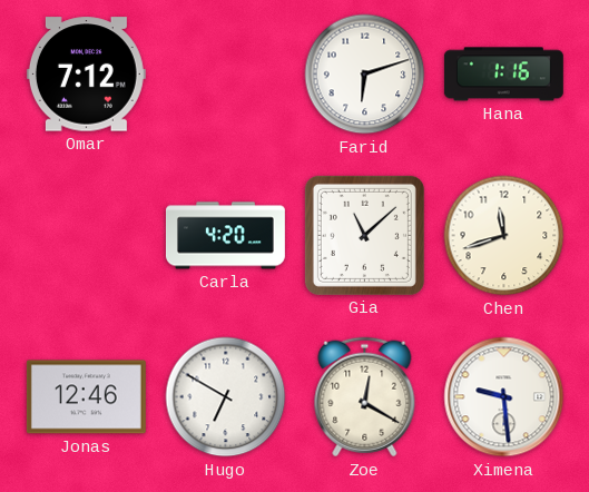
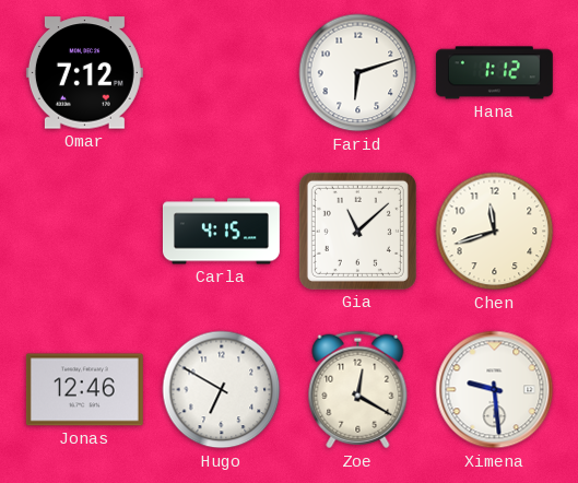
Hana: 1:16 -> 1:12
Carla: 4:20 -> 4:15
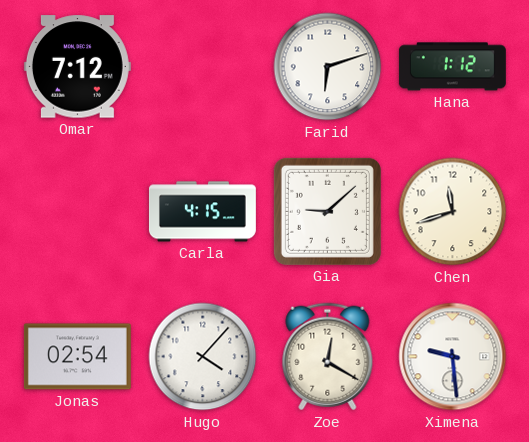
Gia: 11:08 -> 9:08
Jonas: 12:46 -> 02:54
Hugo: 6:50 -> 4:07
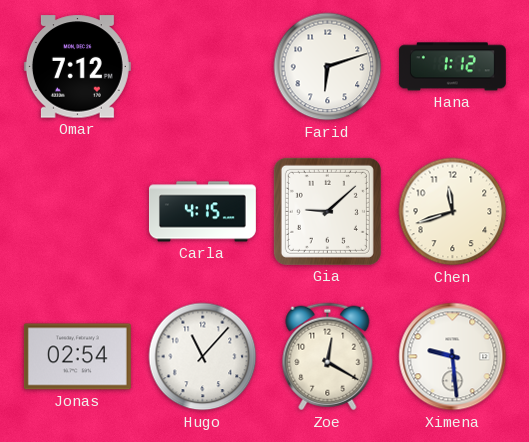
Hugo: 4:07 -> 11:07
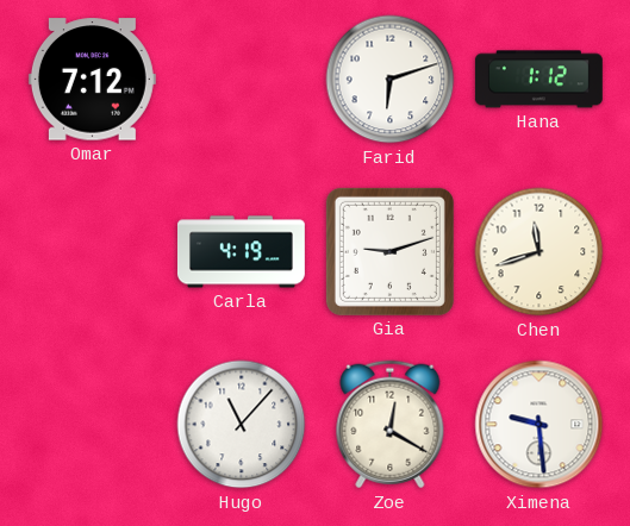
Carla: 4:15 -> 4:19
Gia: 9:08 -> 9:12
Jonas: 02:54 -> none
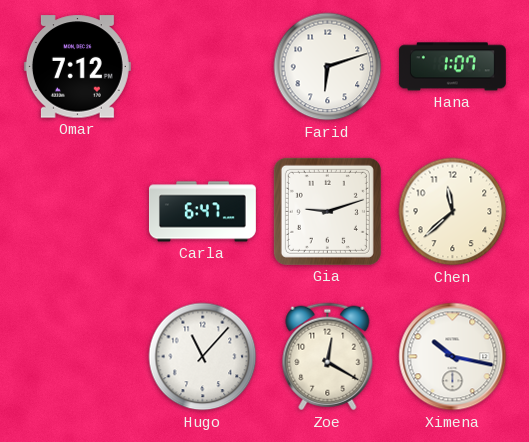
Hana: 1:12 -> 1:07
Carla: 4:19 -> 6:47
Chen: 11:42 -> 11:38
Ximena: 9:29 -> 10:17
